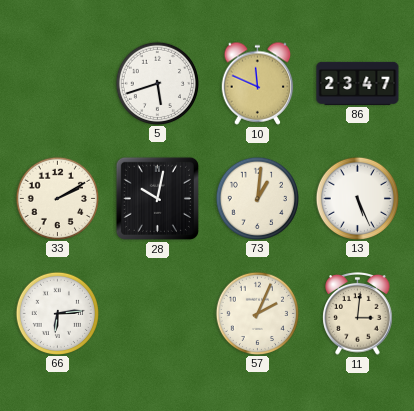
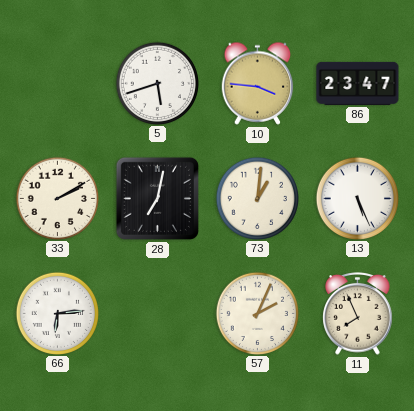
10: 11:49 -> 3:46
28: 10:02 -> 7:02
11: 3:01 -> 7:56
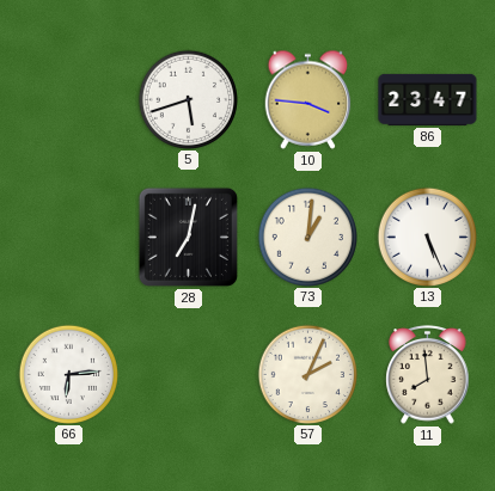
33: 2:10 -> none
11: 7:56 -> 7:59
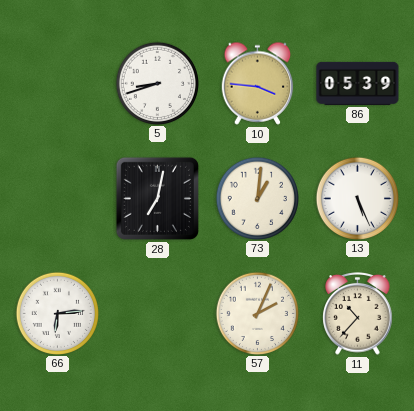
5: 5:42 -> 8:42
86: 23:47 -> 05:39
11: 7:59 -> 10:37
